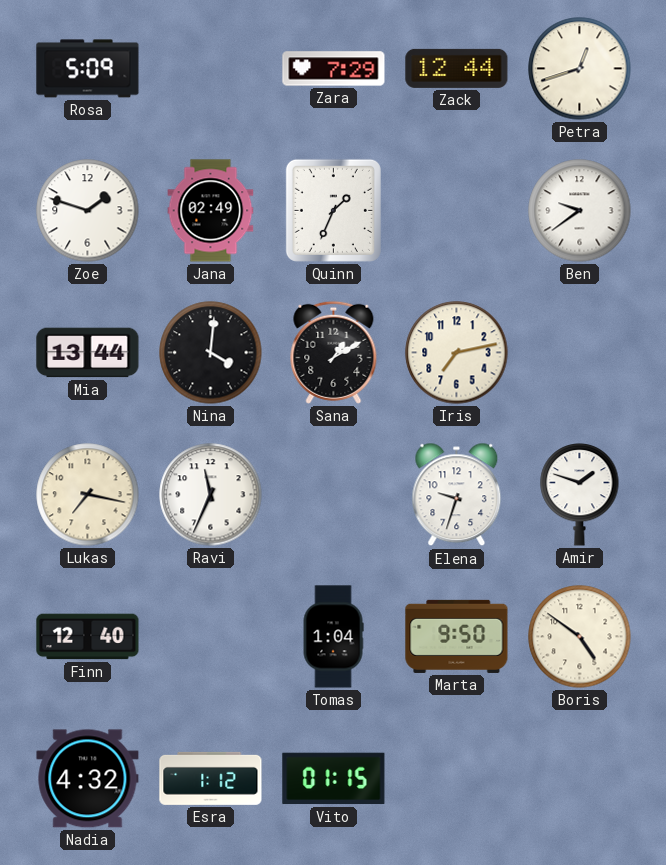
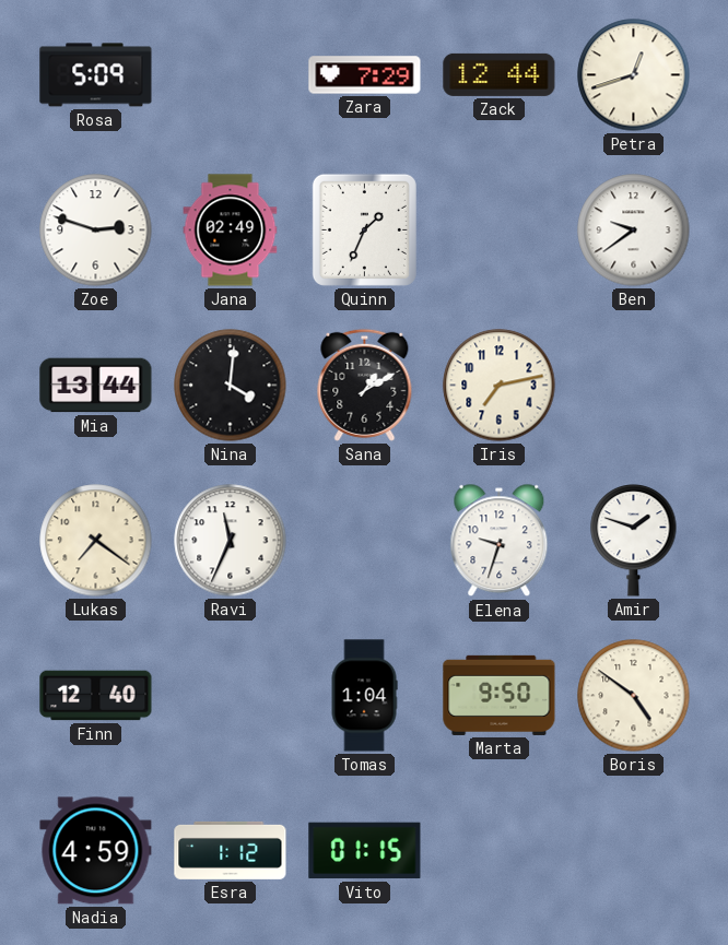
Zoe: 1:48 -> 2:48
Lukas: 7:17 -> 7:21
Nadia: 4:32 -> 4:59
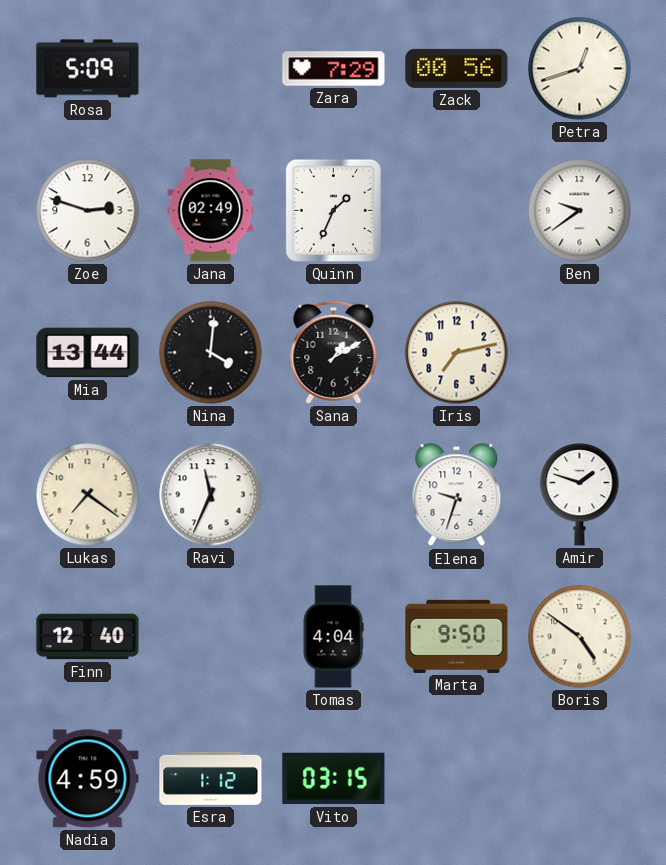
Zack: 12:44 -> 00:56
Tomas: 1:04 -> 4:04
Vito: 01:15 -> 03:15
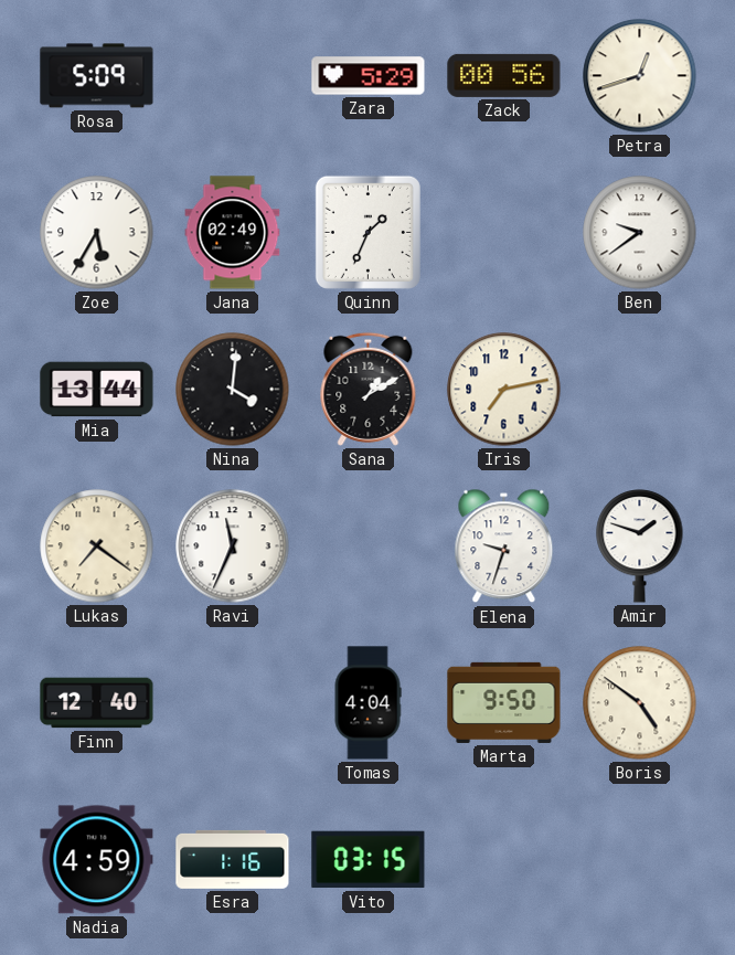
Zara: 7:29 -> 5:29
Zoe: 2:48 -> 5:35
Esra: 1:12 -> 1:16
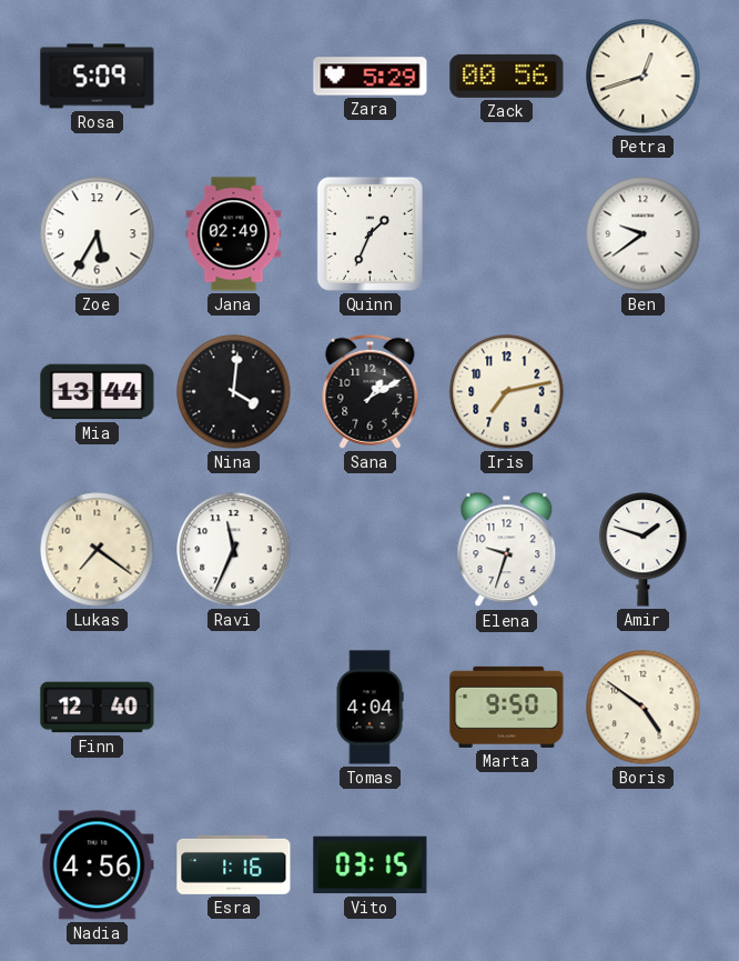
Nadia: 4:59 -> 4:56
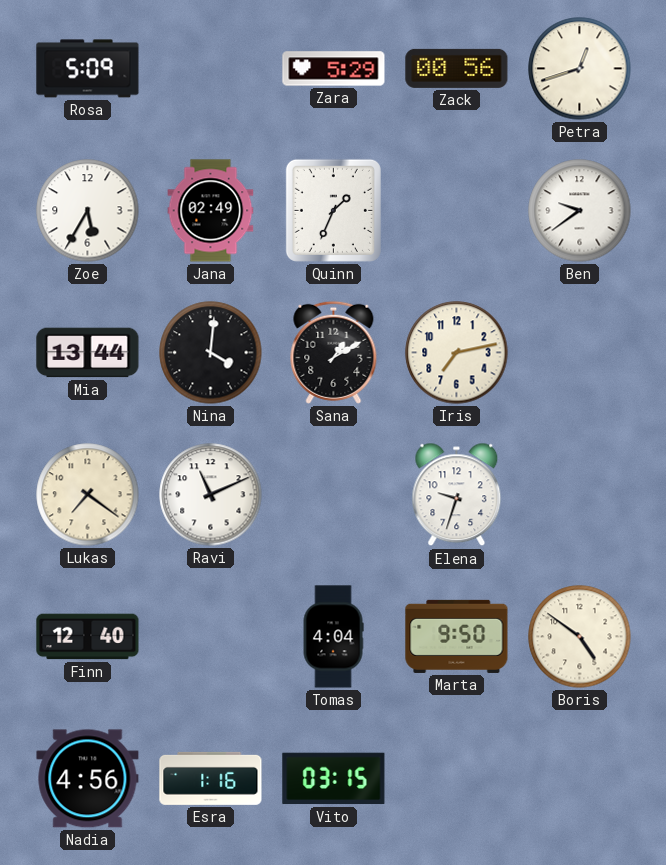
Ravi: 11:34 -> 11:11
Amir: 1:48 -> none
